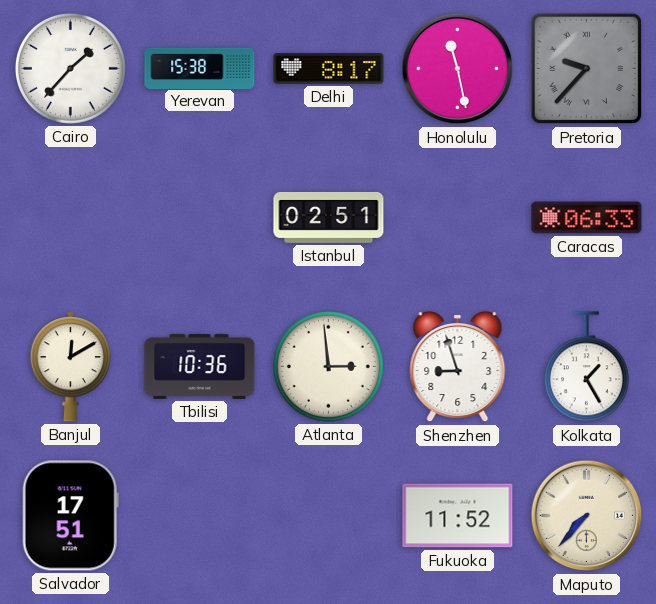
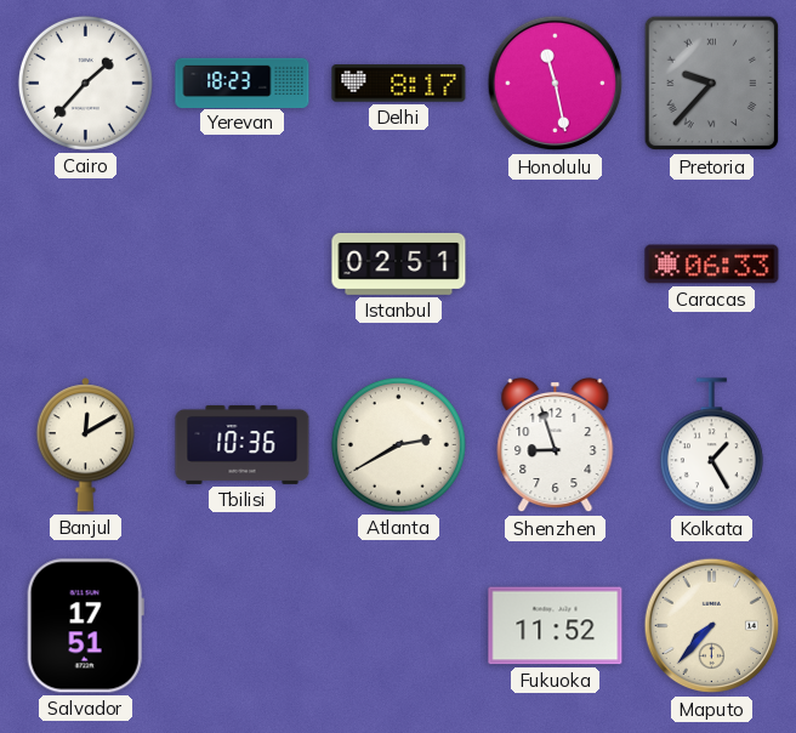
Yerevan: 15:38 -> 18:23
Atlanta: 2:59 -> 2:40
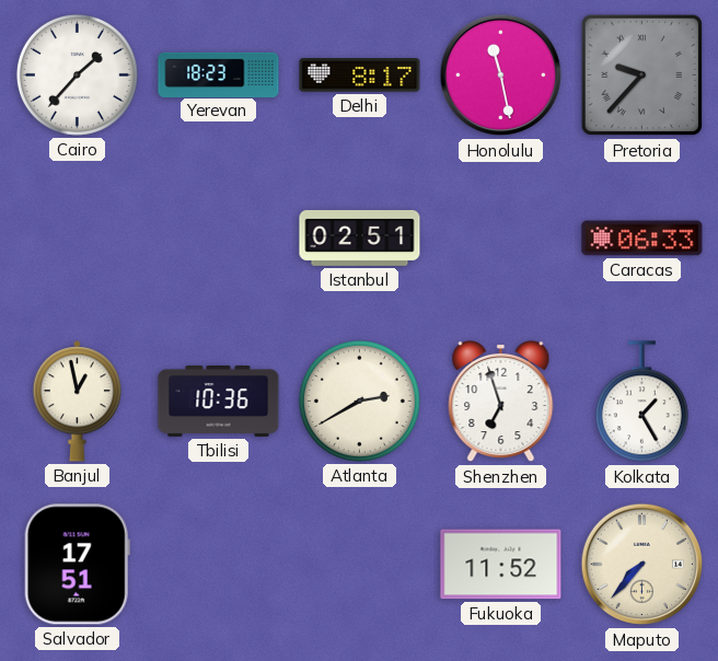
Banjul: 12:10 -> 12:58
Shenzhen: 8:57 -> 6:57
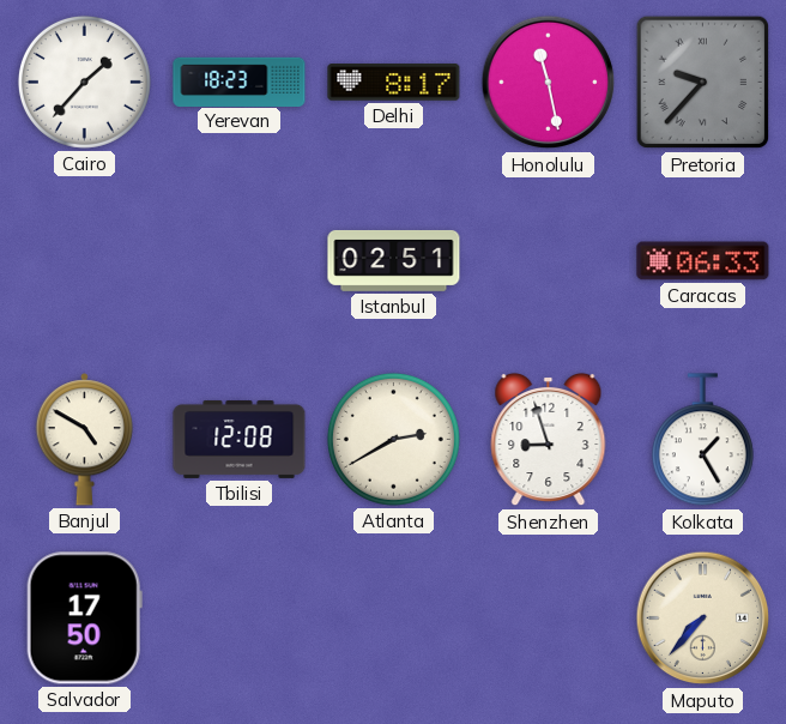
Banjul: 12:58 -> 4:50
Tbilisi: 10:36 -> 12:08
Shenzhen: 6:57 -> 8:57
Salvador: 17:51 -> 17:50
Fukuoka: 11:52 -> none
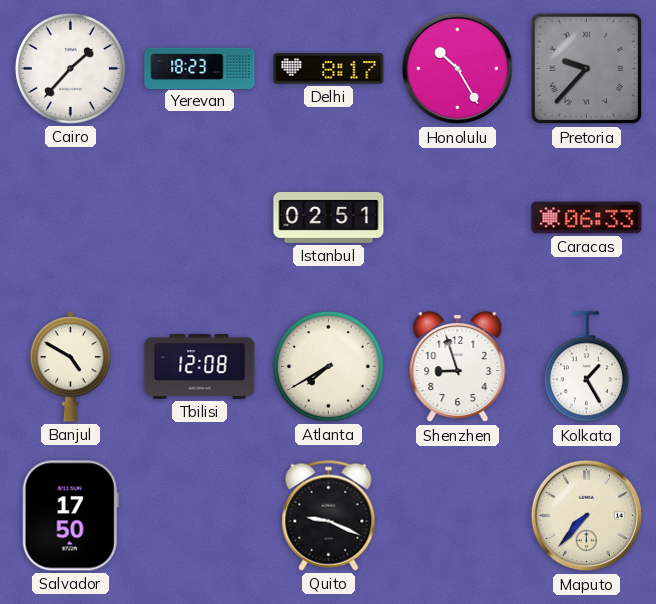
Honolulu: 11:28 -> 10:25
Atlanta: 2:40 -> 7:40
Quito: none -> 9:19
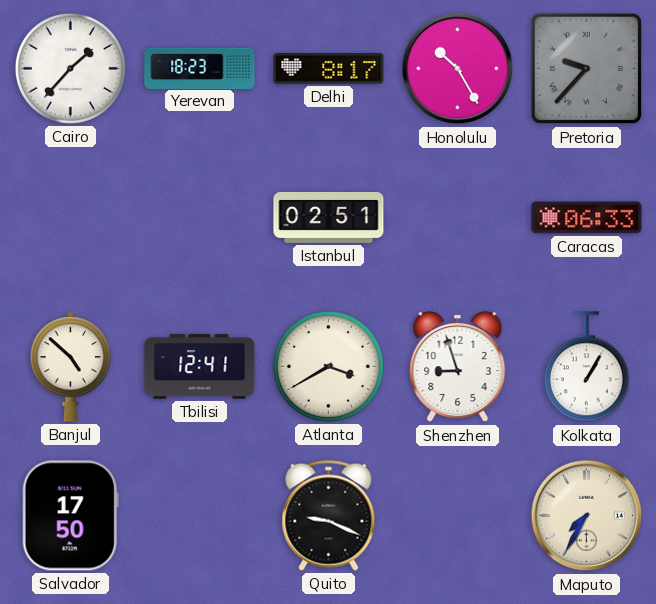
Banjul: 4:50 -> 4:52
Tbilisi: 12:08 -> 12:41
Atlanta: 7:40 -> 3:40
Kolkata: 1:25 -> 1:05
Maputo: 7:37 -> 7:35
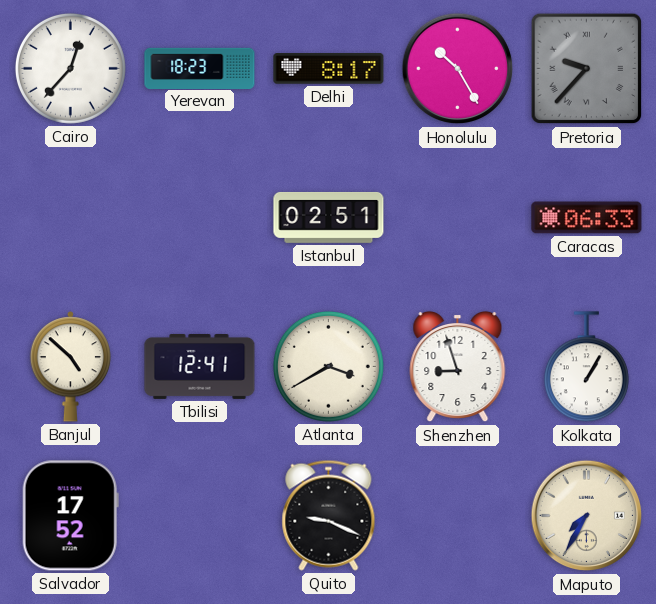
Cairo: 1:37 -> 12:37
Salvador: 17:50 -> 17:52
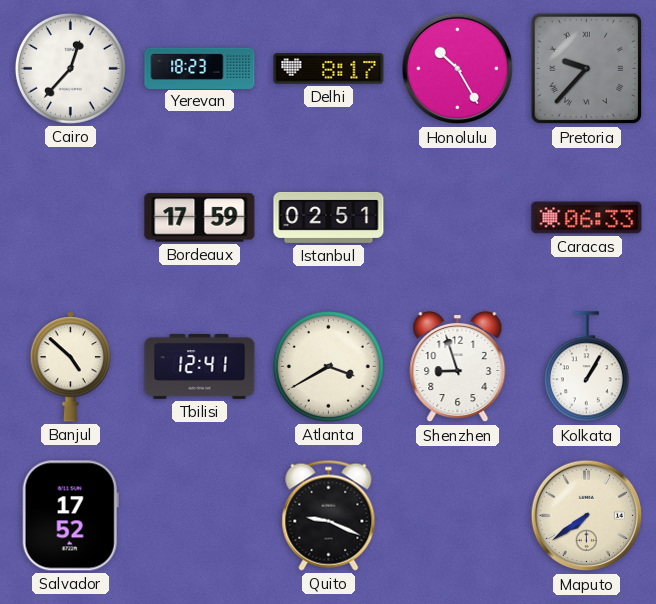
Bordeaux: none -> 17:59
Maputo: 7:35 -> 7:39
